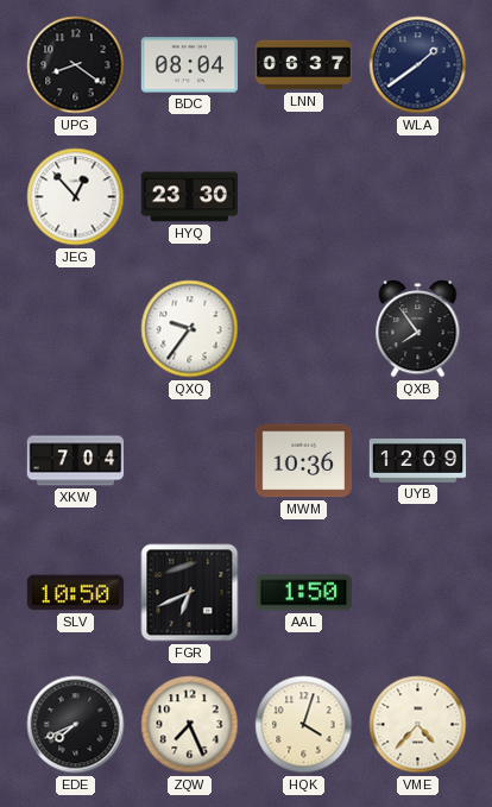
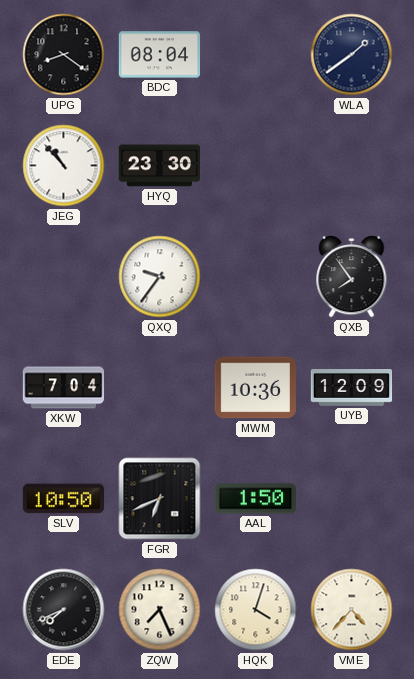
LNN: 06:37 -> none
JEG: 12:53 -> 10:53
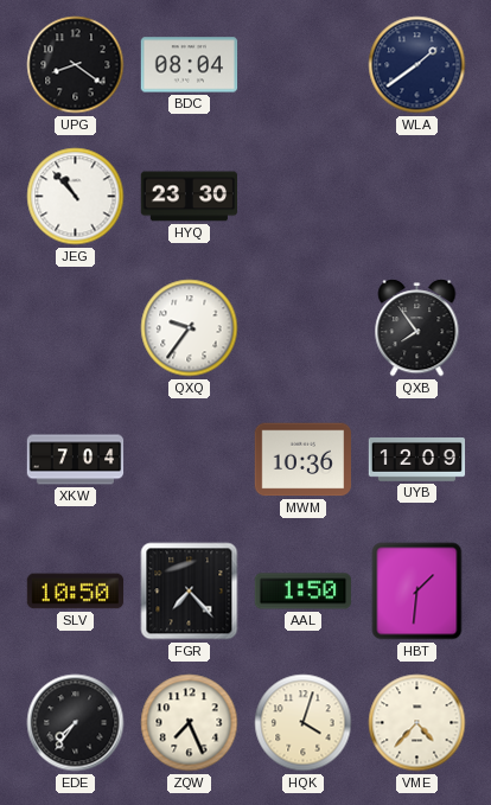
FGR: 6:41 -> 7:23
HBT: none -> 1:31
EDE: 7:41 -> 7:36
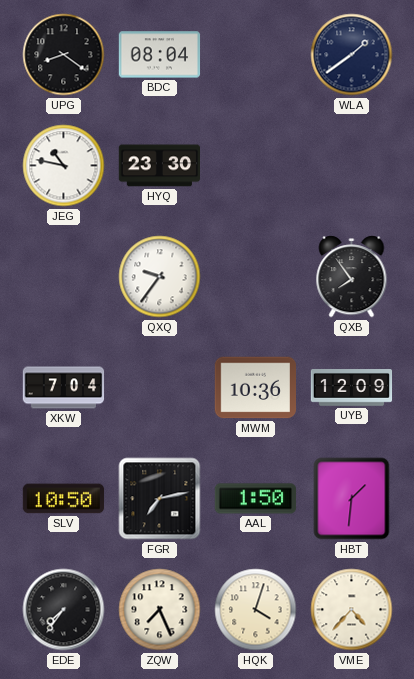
JEG: 10:53 -> 10:47
FGR: 7:23 -> 7:13
